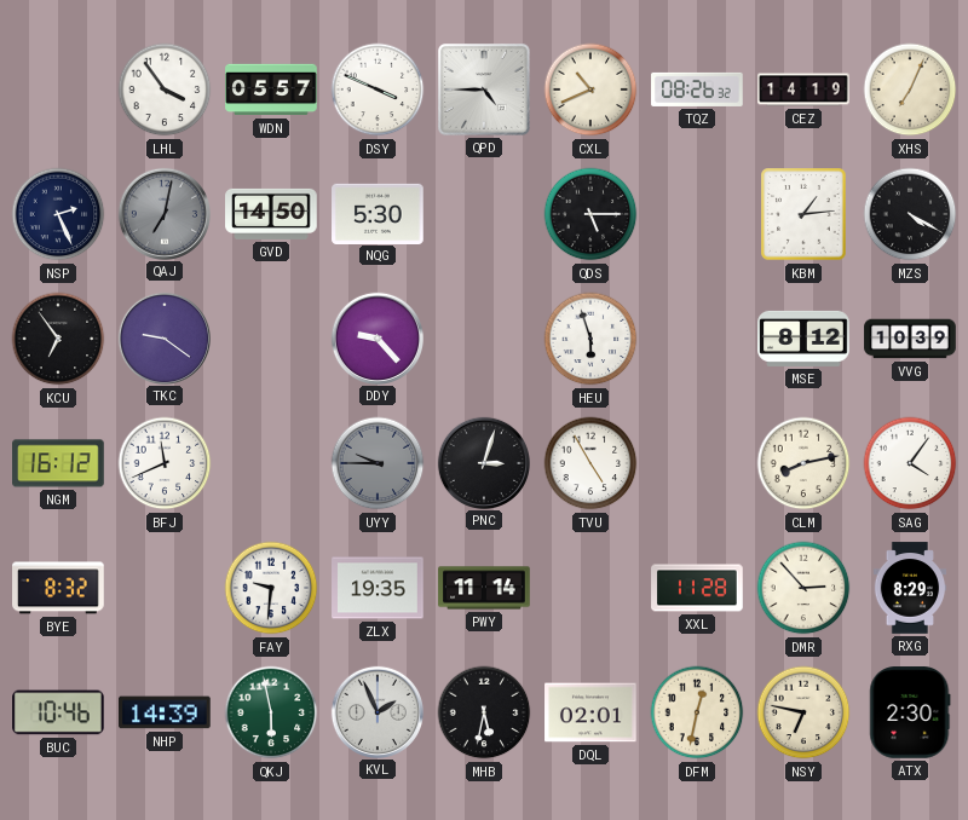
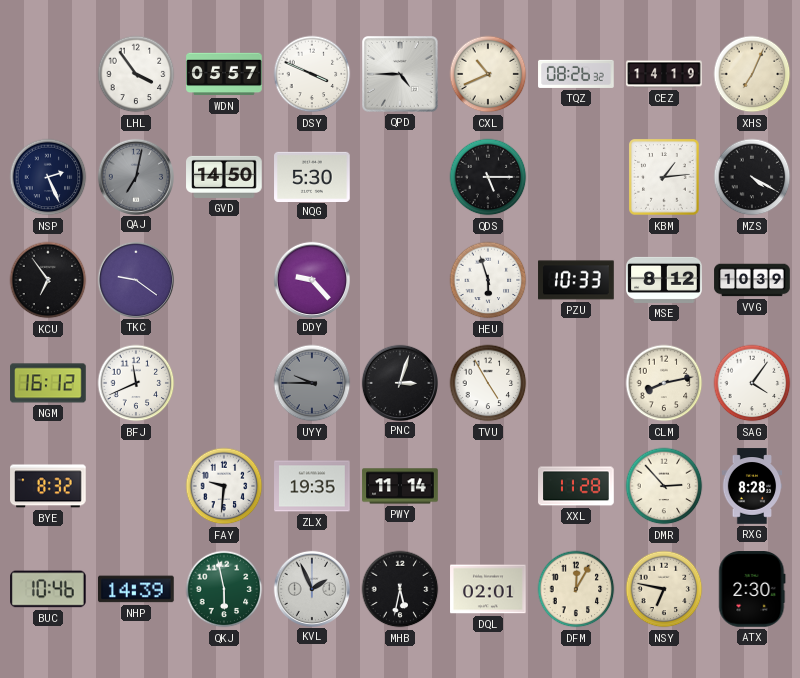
PZU: none -> 10:33
RXG: 8:29 -> 8:28
DFM: 12:32 -> 12:05
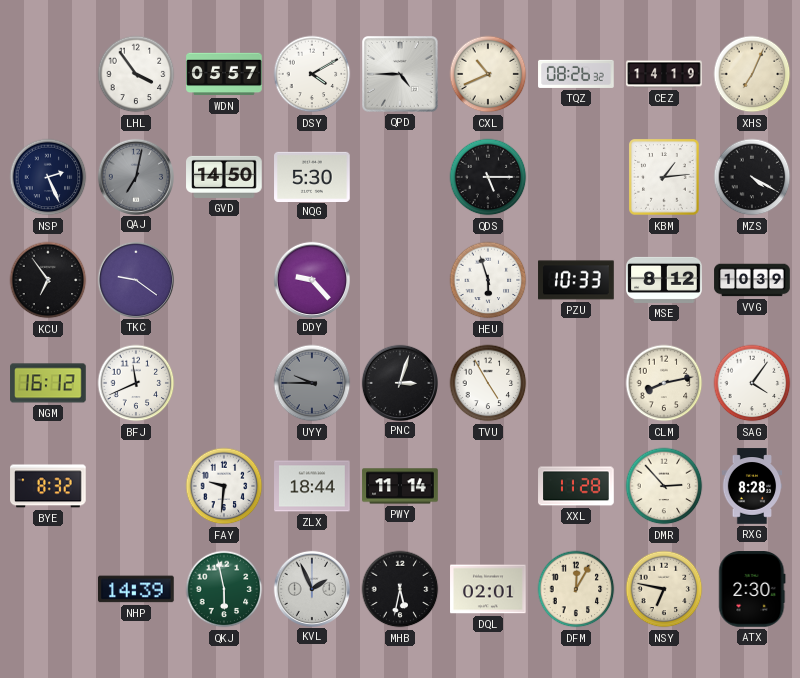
DSY: 3:49 -> 4:10
ZLX: 19:35 -> 18:44
BUC: 10:46 -> none
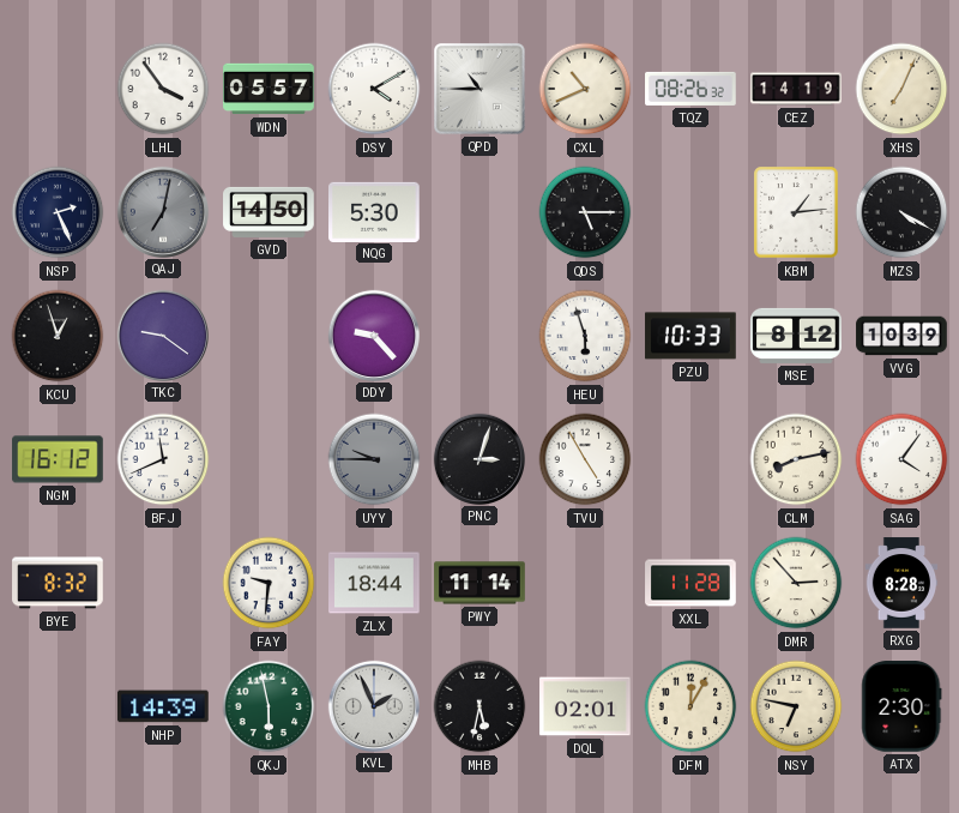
QPD: 4:45 -> 10:45
KCU: 6:54 -> 12:57
